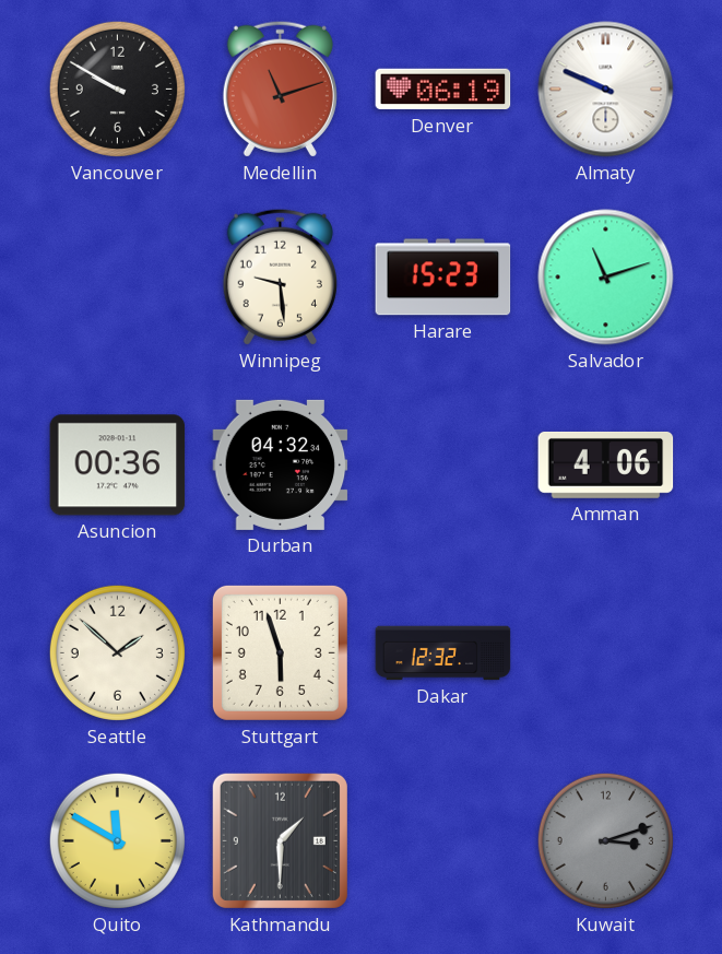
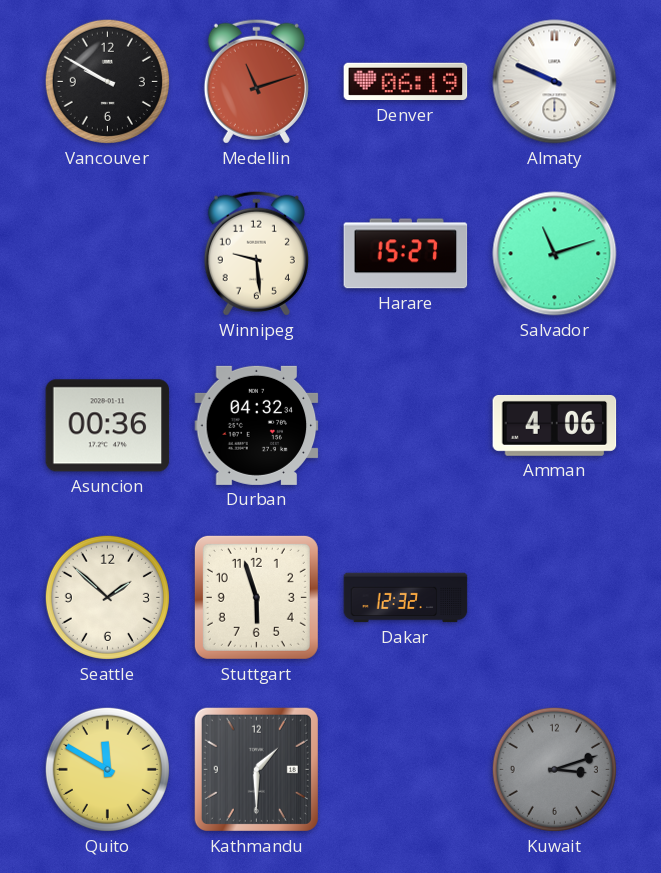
Harare: 15:23 -> 15:27
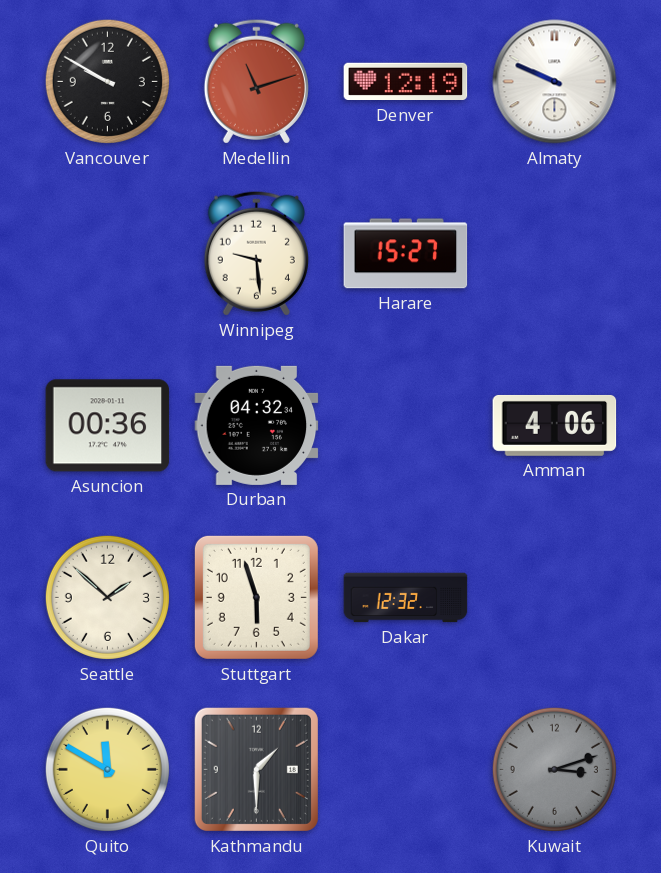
Denver: 06:19 -> 12:19
Salvador: 11:12 -> none
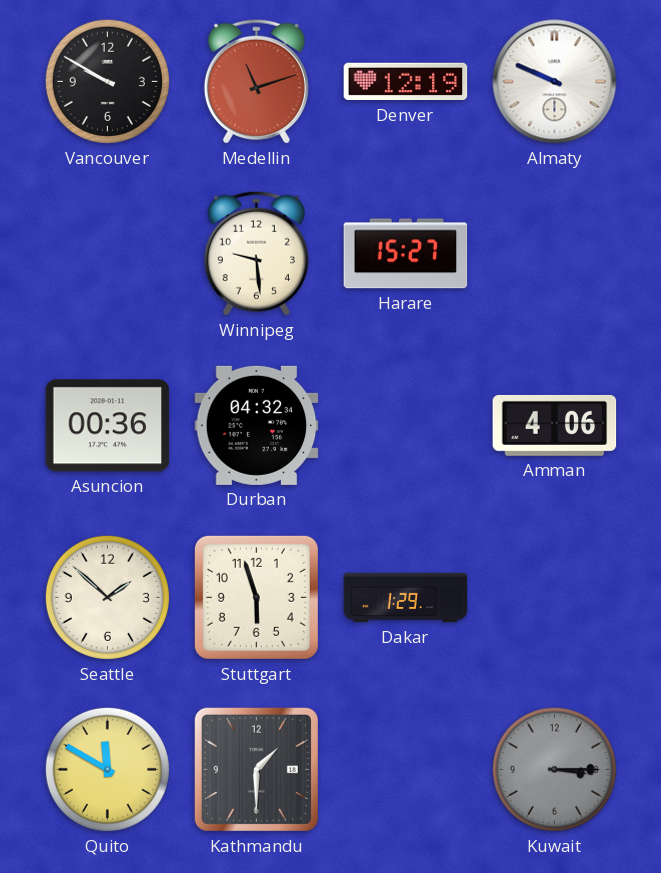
Dakar: 12:32 -> 1:29
Kuwait: 3:12 -> 3:15
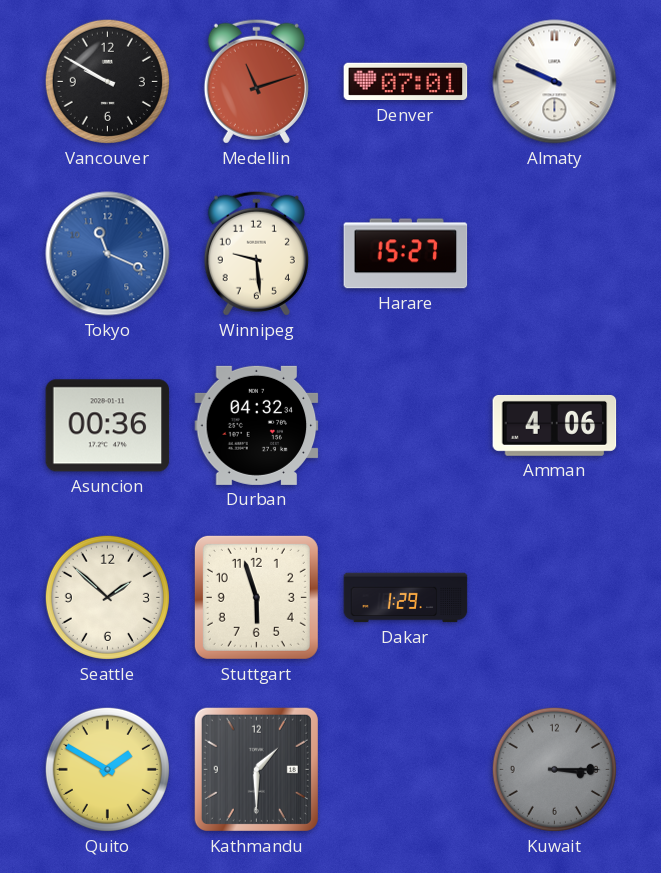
Denver: 12:19 -> 07:01
Tokyo: none -> 11:19
Quito: 11:50 -> 1:50
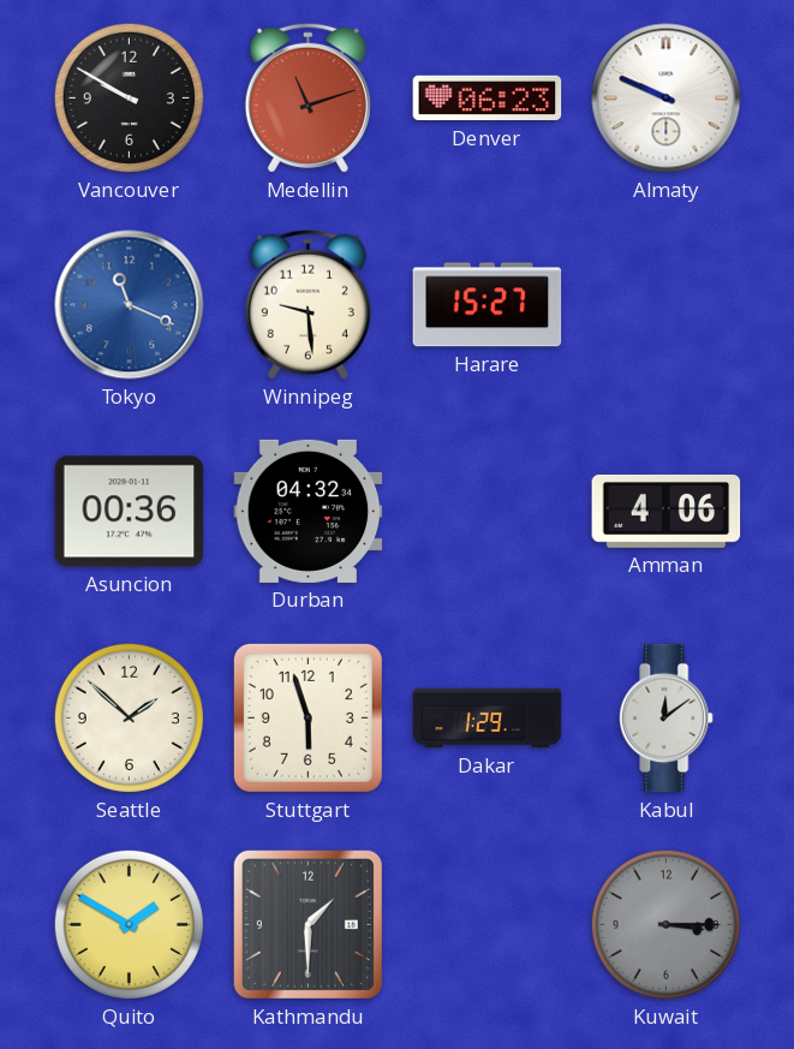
Denver: 07:01 -> 06:23
Kabul: none -> 12:09
